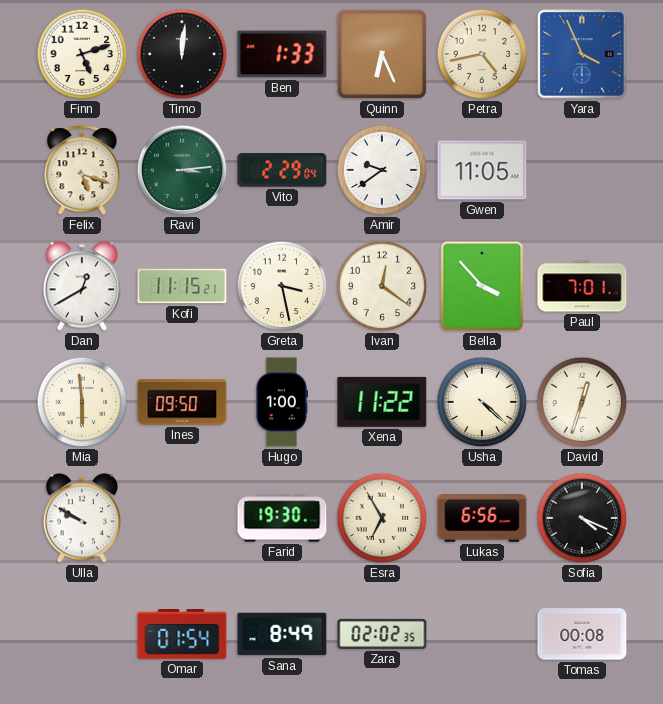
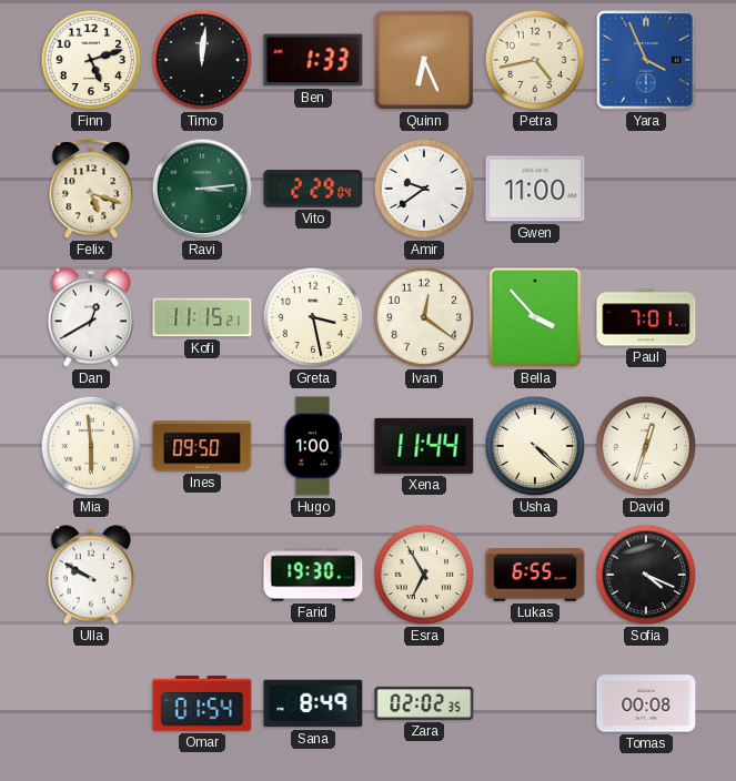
Gwen: 11:05 -> 11:00
Xena: 11:22 -> 11:44
Lukas: 6:56 -> 6:55
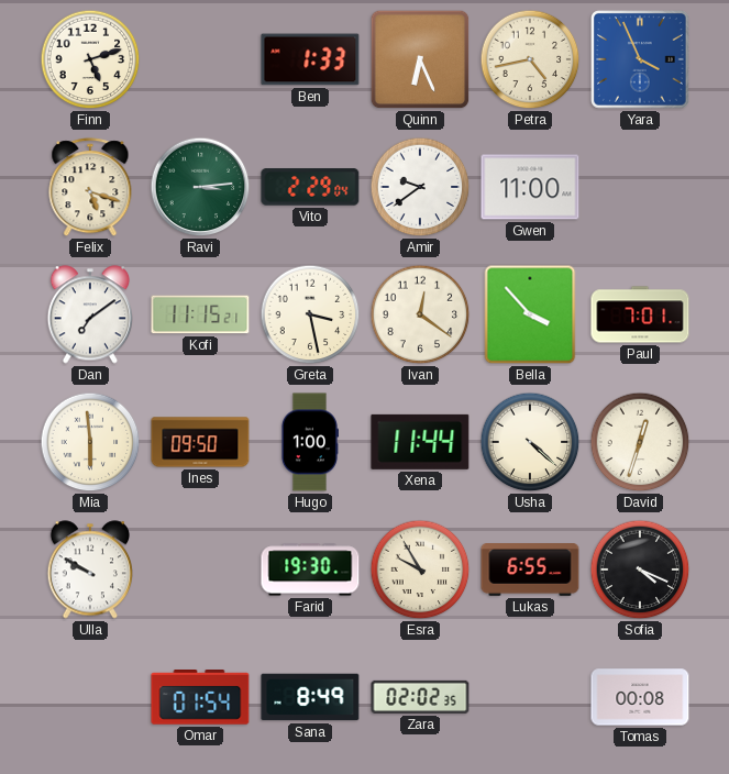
Timo: 12:01 -> none
Dan: 12:40 -> 7:09
Esra: 6:55 -> 9:55
